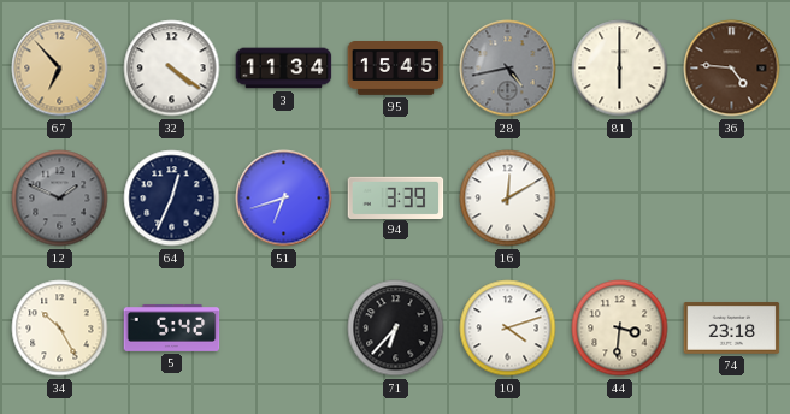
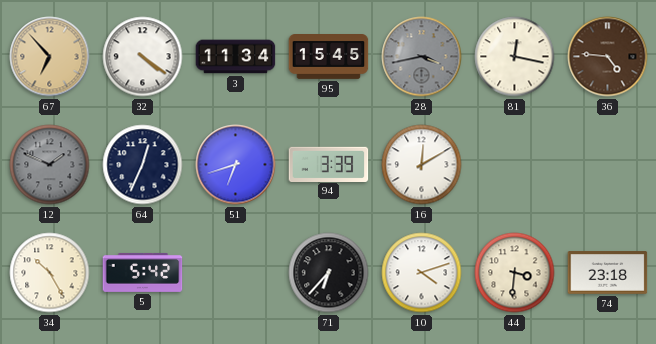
28: 4:43 -> 3:43
81: 6:00 -> 12:17
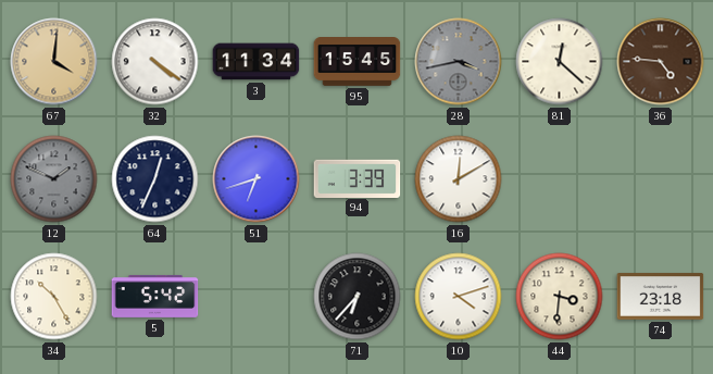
67: 6:53 -> 4:01
81: 12:17 -> 12:22
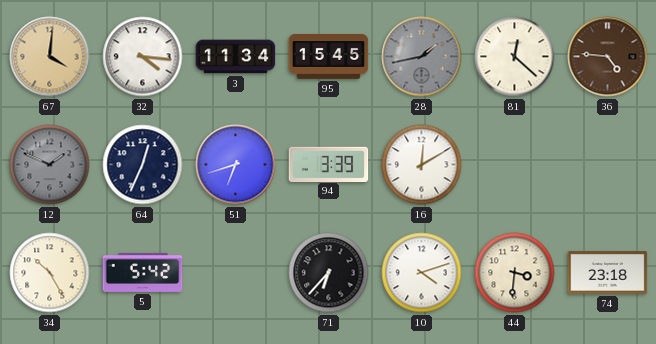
32: 4:21 -> 4:16
28: 3:43 -> 1:43
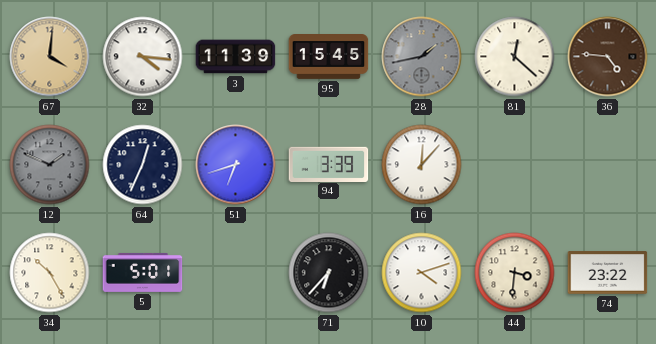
3: 11:34 -> 11:39
16: 12:10 -> 12:07
5: 5:42 -> 5:01
74: 23:18 -> 23:22
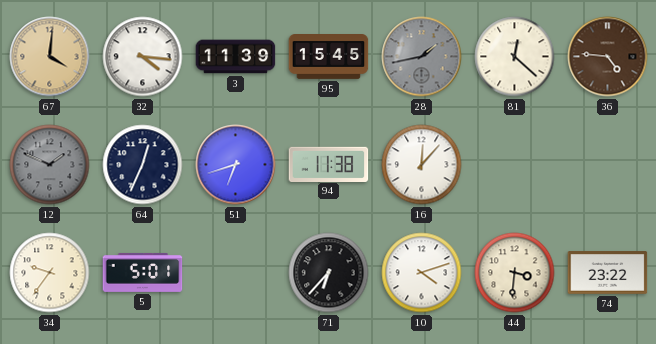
94: 3:39 -> 11:38
34: 10:25 -> 9:36
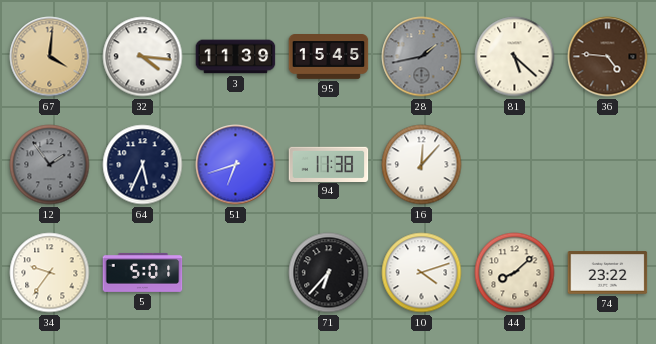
81: 12:22 -> 5:22
12: 1:49 -> 1:54
64: 12:34 -> 5:34
44: 3:31 -> 8:08
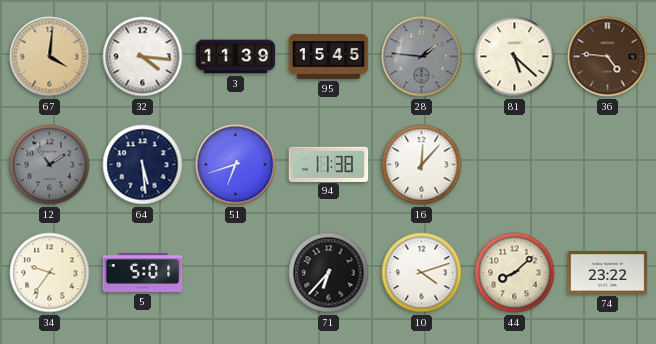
28: 1:43 -> 1:46
64: 5:34 -> 5:29
